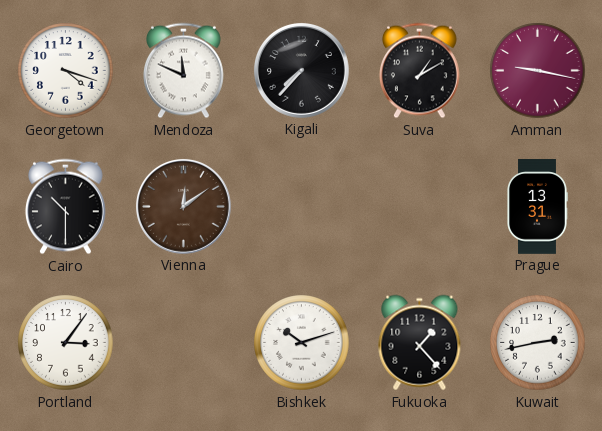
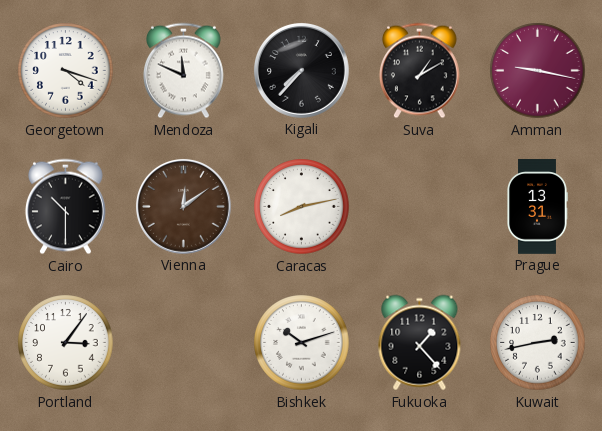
Caracas: none -> 8:13
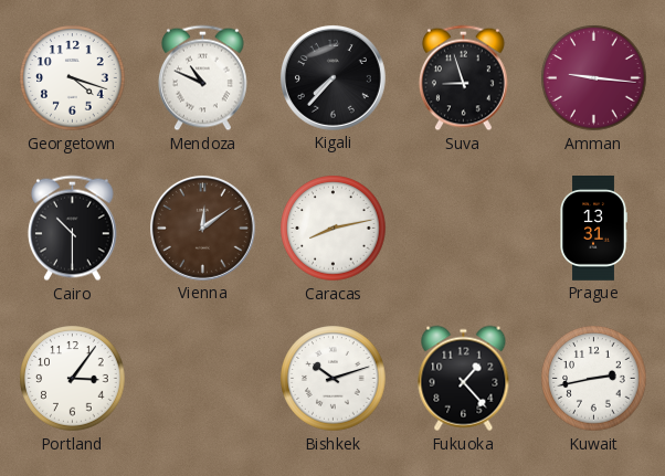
Mendoza: 11:49 -> 10:49
Suva: 1:10 -> 8:57
Amman: 9:17 -> 9:16
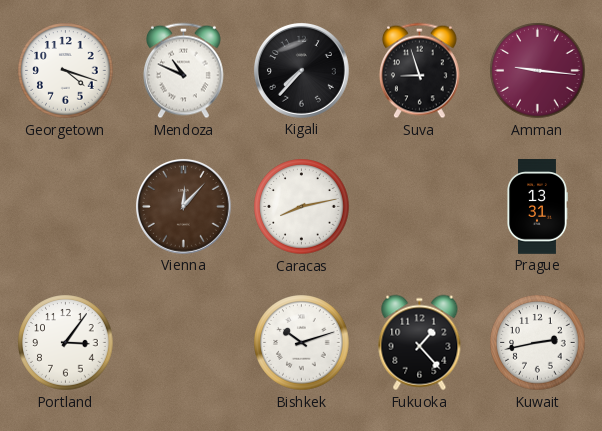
Cairo: 10:30 -> none
Vienna: 12:09 -> 12:07
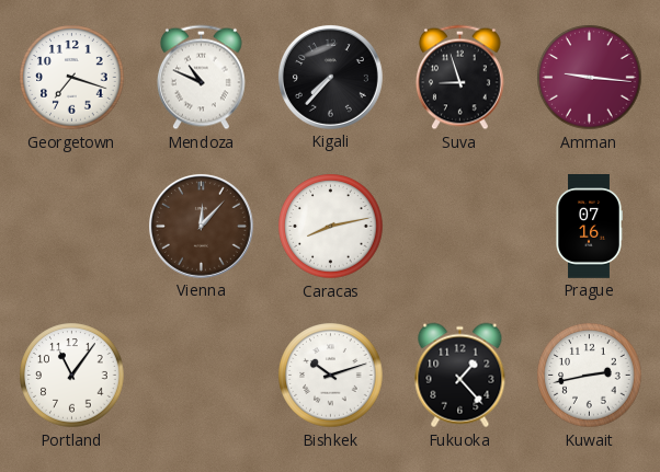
Georgetown: 4:18 -> 7:18
Prague: 13:31 -> 07:16
Portland: 3:06 -> 11:06
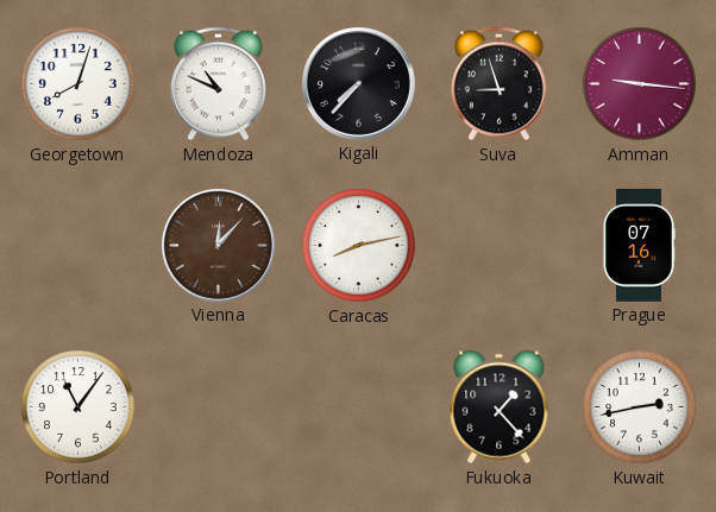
Georgetown: 7:18 -> 8:03
Bishkek: 10:12 -> none
